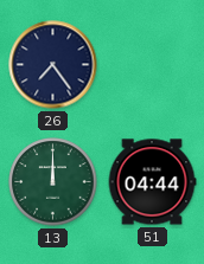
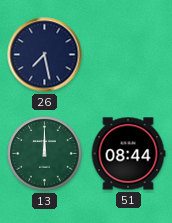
26: 7:24 -> 7:28
51: 04:44 -> 08:44
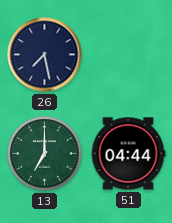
13: 12:00 -> 7:00
51: 08:44 -> 04:44
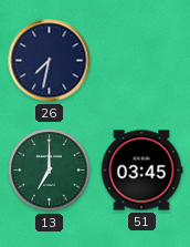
26: 7:28 -> 7:32
51: 04:44 -> 03:45
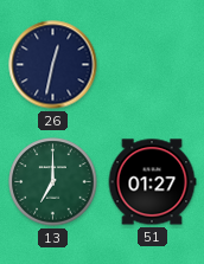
26: 7:32 -> 12:32
51: 03:45 -> 01:27
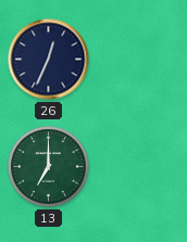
26: 12:32 -> 12:34
51: 01:27 -> none
